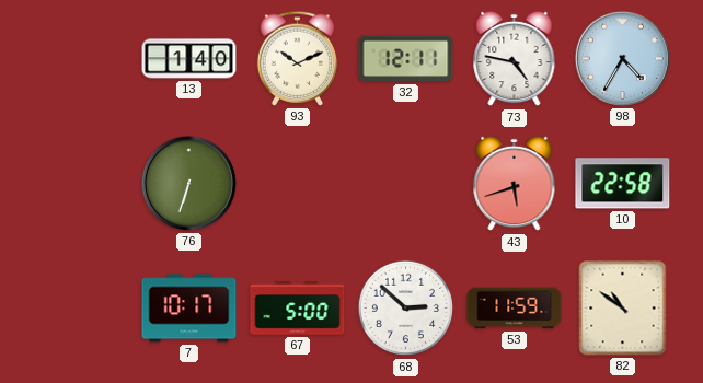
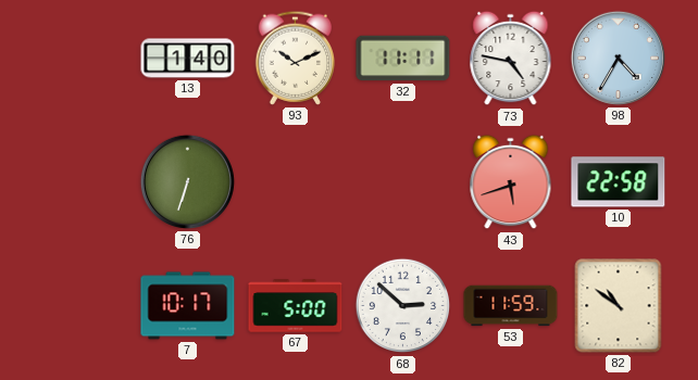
32: 12:11 -> 11:11
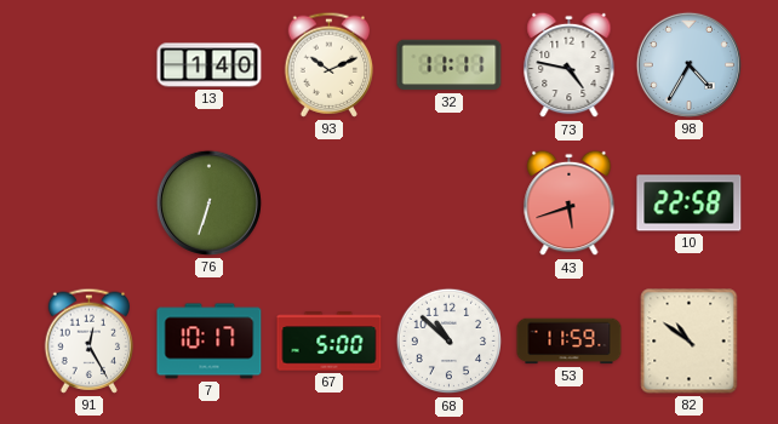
91: none -> 12:25
68: 2:52 -> 10:52
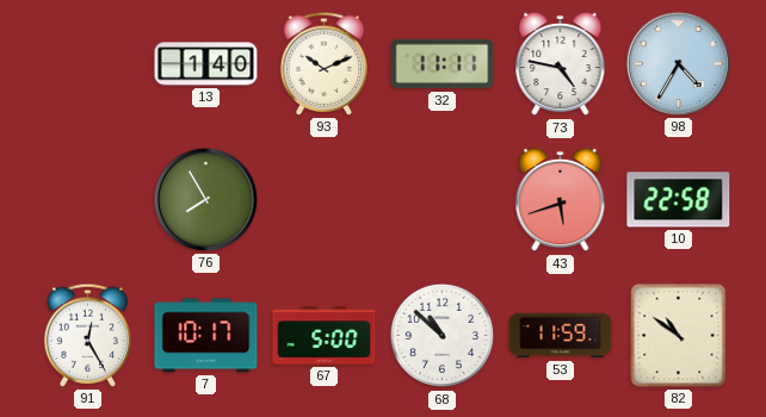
76: 6:33 -> 7:55
